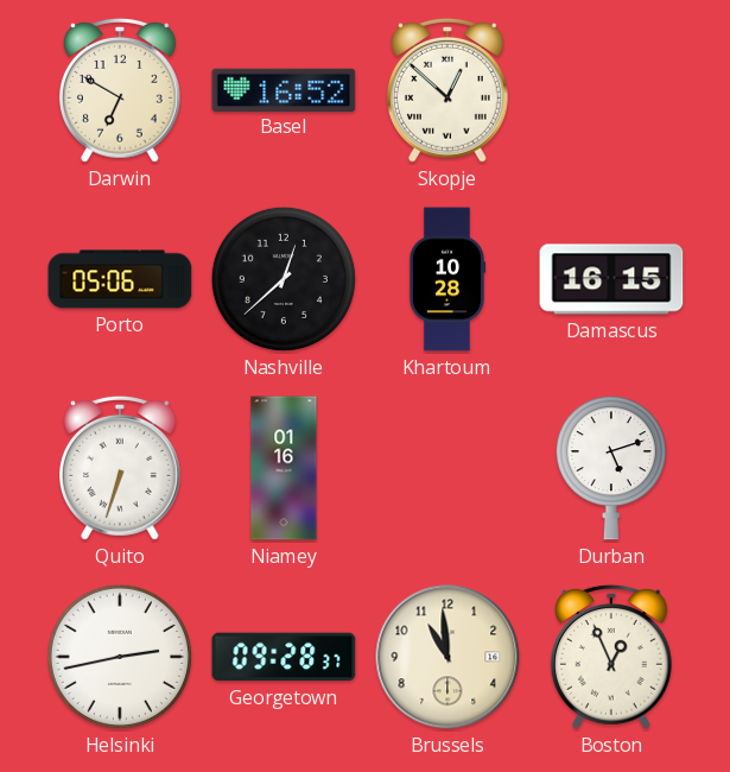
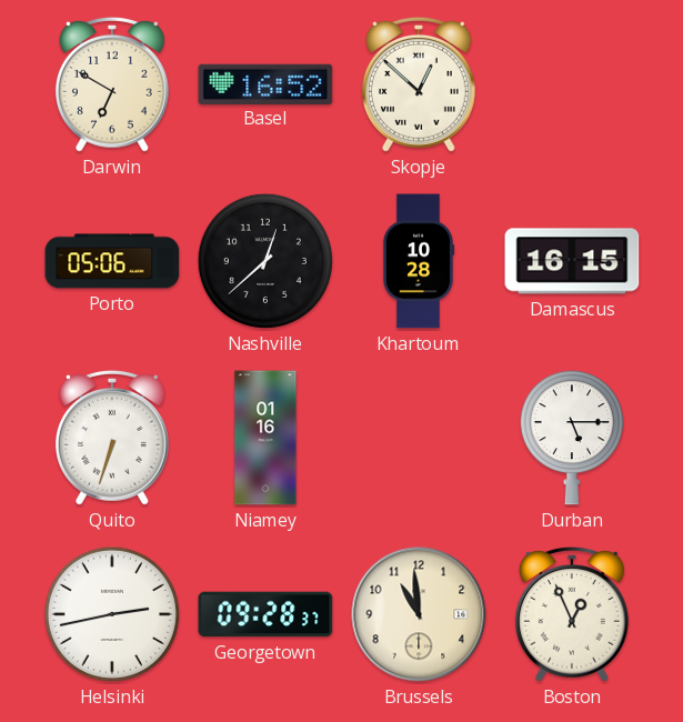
Durban: 5:12 -> 5:15
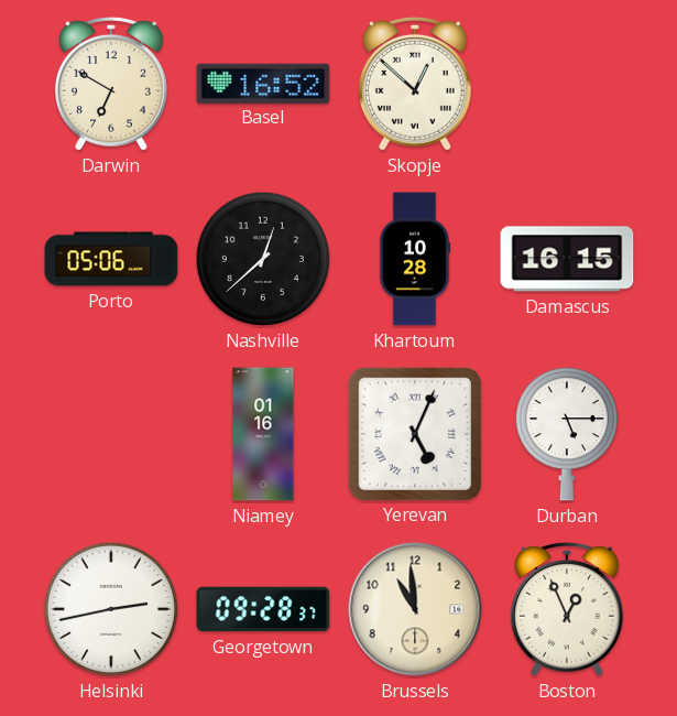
Quito: 6:33 -> none
Yerevan: none -> 5:04
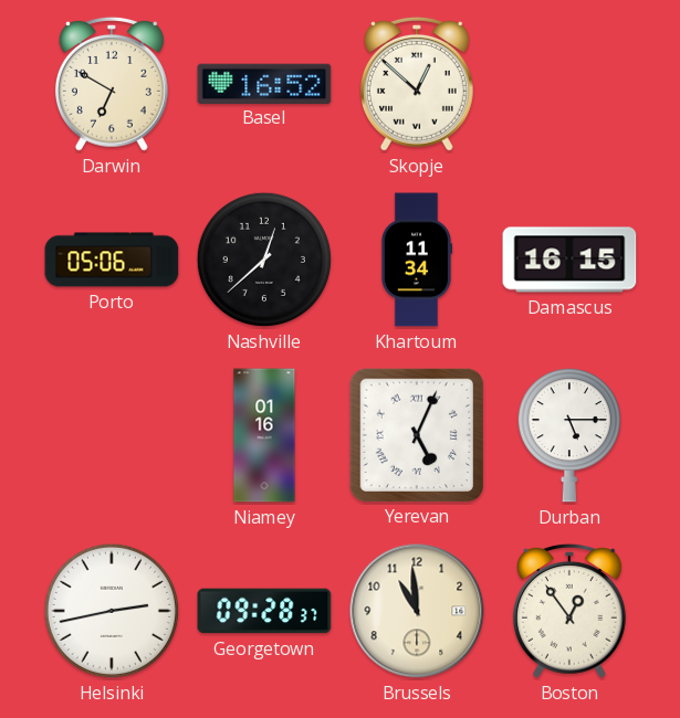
Khartoum: 10:28 -> 11:34
Boston: 12:56 -> 12:54
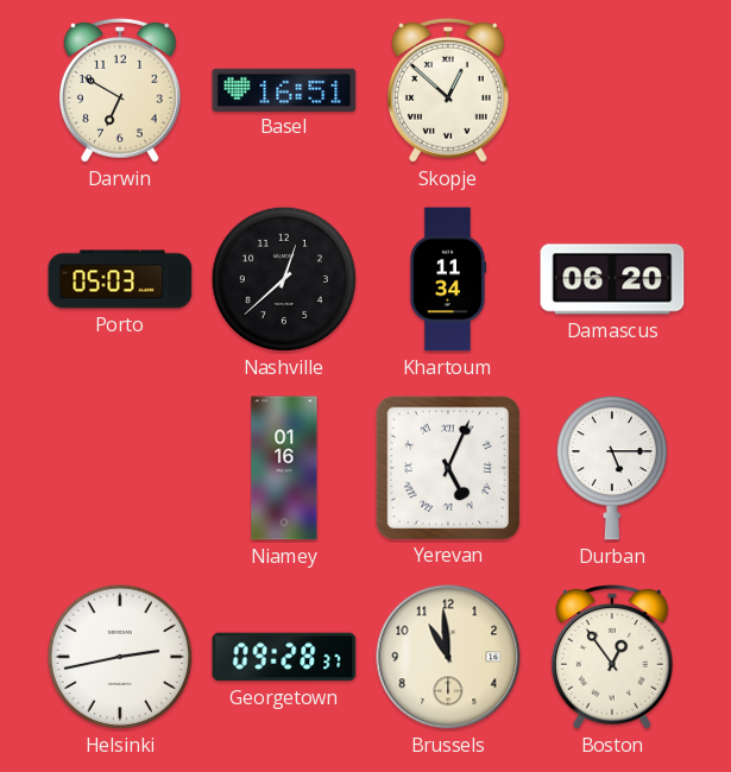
Basel: 16:52 -> 16:51
Porto: 05:06 -> 05:03
Damascus: 16:15 -> 06:20
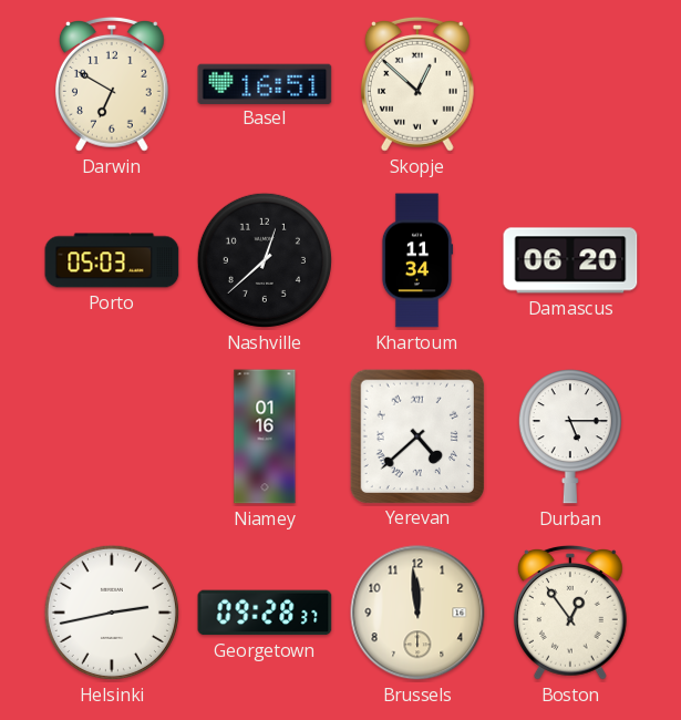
Yerevan: 5:04 -> 4:38
Brussels: 10:59 -> 11:59
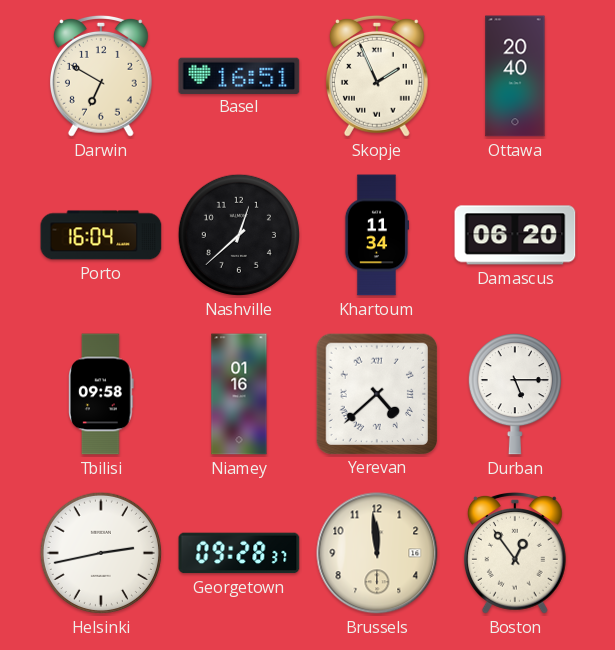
Skopje: 12:52 -> 1:56
Ottawa: none -> 20:40
Porto: 05:03 -> 16:04
Tbilisi: none -> 09:58
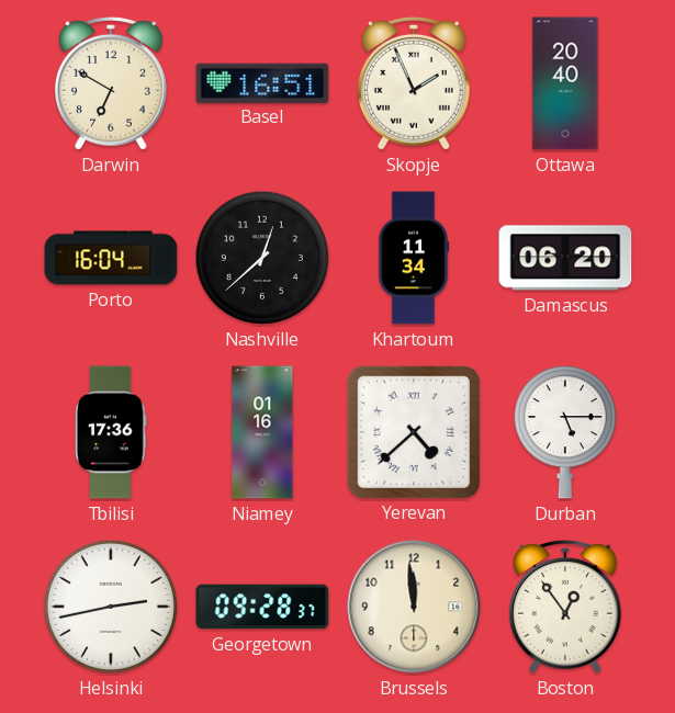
Tbilisi: 09:58 -> 17:36
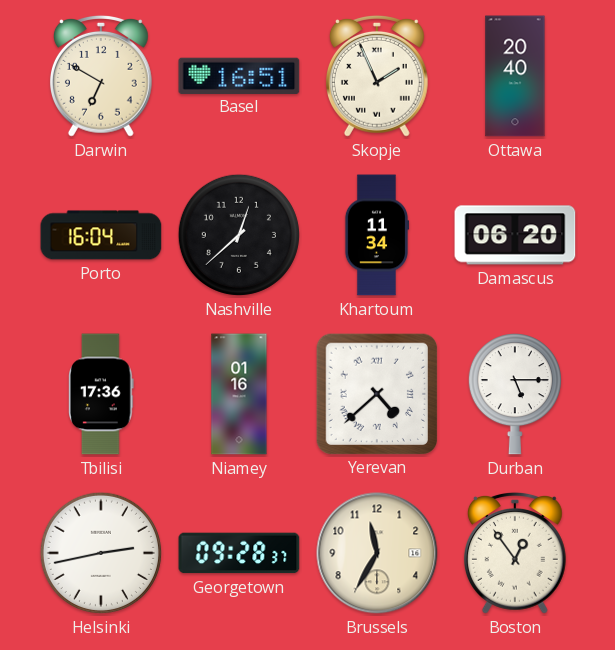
Brussels: 11:59 -> 11:35
